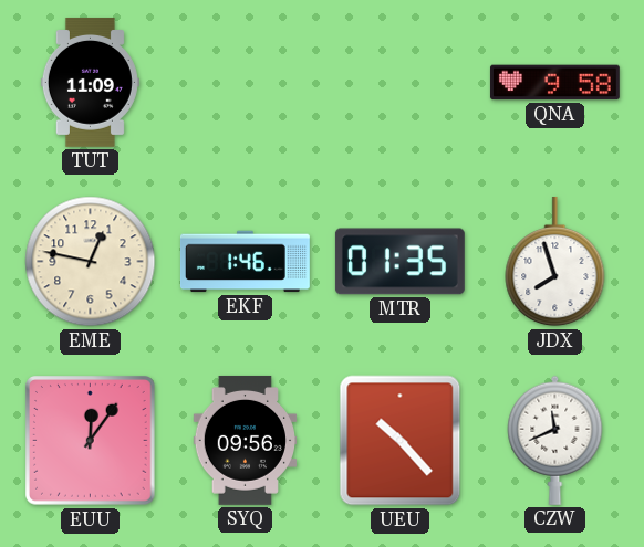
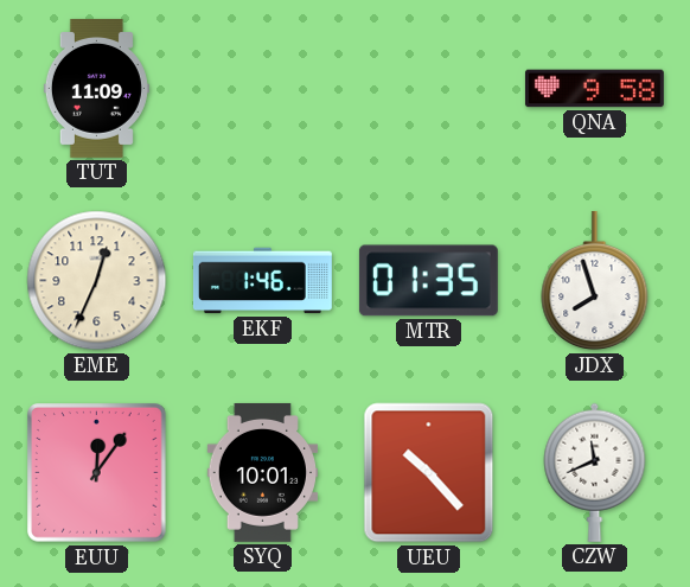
EME: 12:47 -> 12:34
SYQ: 09:56 -> 10:01
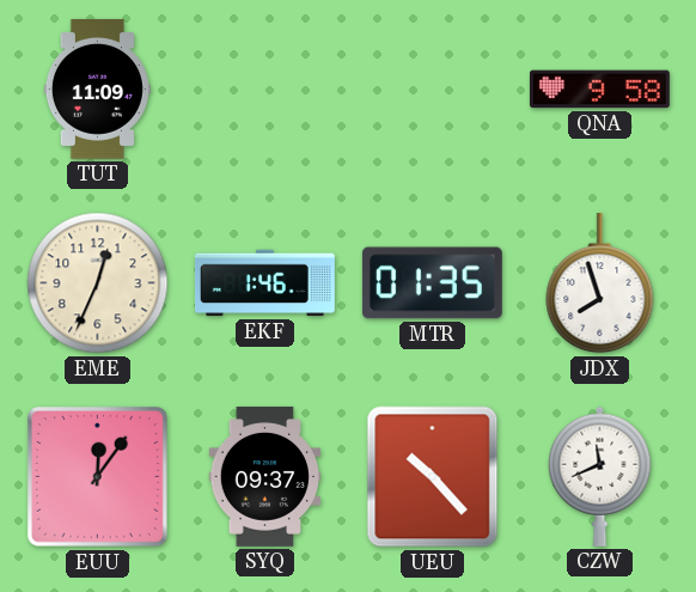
SYQ: 10:01 -> 09:37
